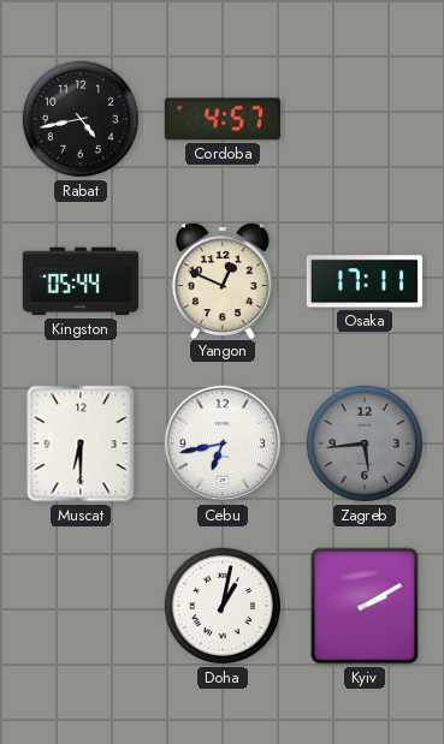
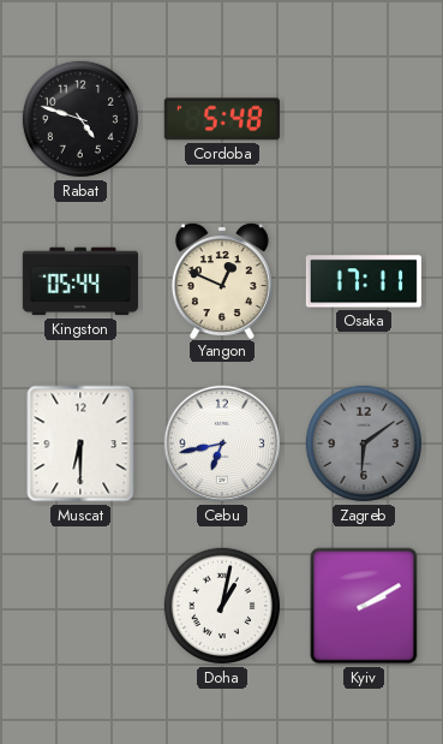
Rabat: 4:43 -> 4:48
Cordoba: 4:57 -> 5:48
Zagreb: 5:44 -> 6:09
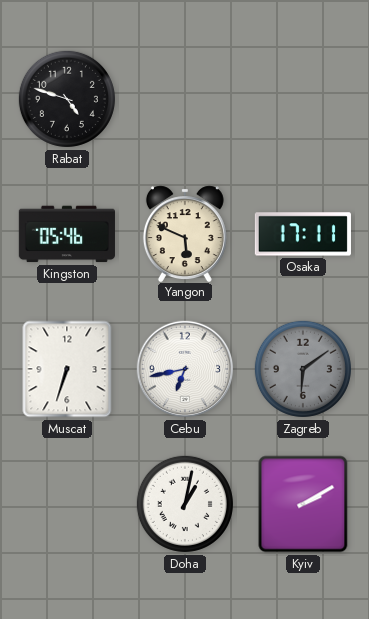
Cordoba: 5:48 -> none
Kingston: 05:44 -> 05:46
Yangon: 12:49 -> 5:49
Muscat: 6:30 -> 6:33
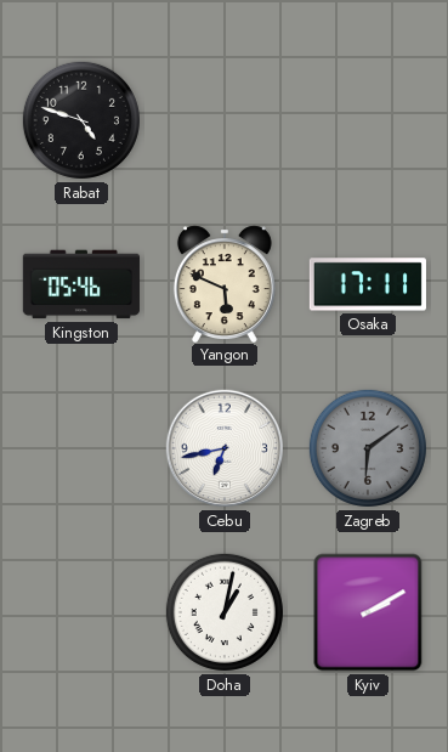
Muscat: 6:33 -> none
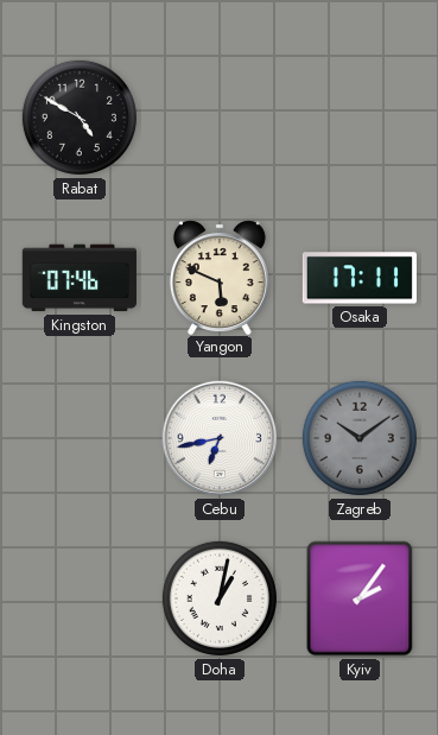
Rabat: 4:48 -> 4:50
Kingston: 05:46 -> 07:46
Zagreb: 6:09 -> 10:09
Kyiv: 2:10 -> 2:06
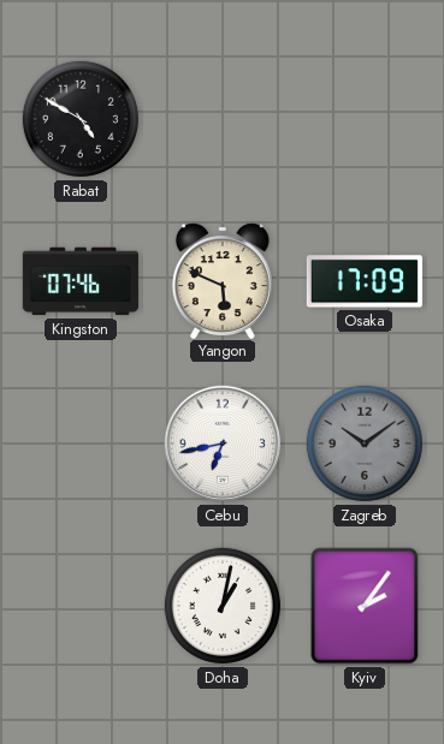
Osaka: 17:11 -> 17:09
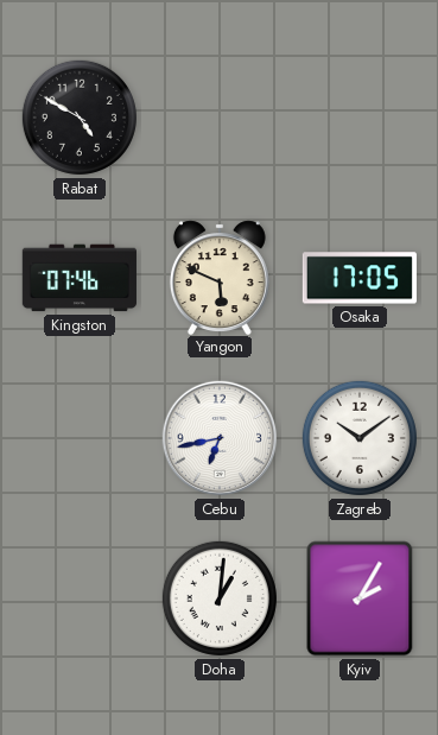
Osaka: 17:09 -> 17:05
Zagreb dial: grey -> white
Doha: 1:02 -> 1:01
Kyiv: 2:06 -> 2:05
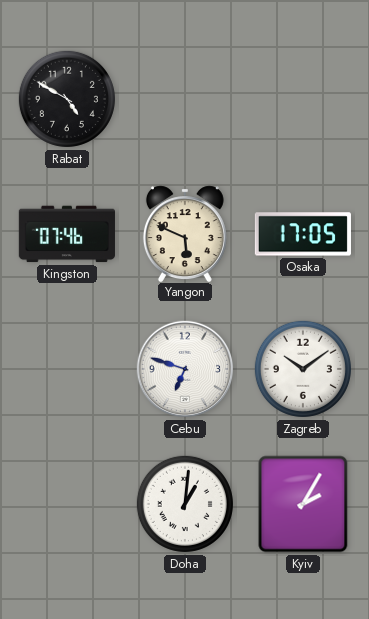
Cebu: 6:43 -> 6:48
